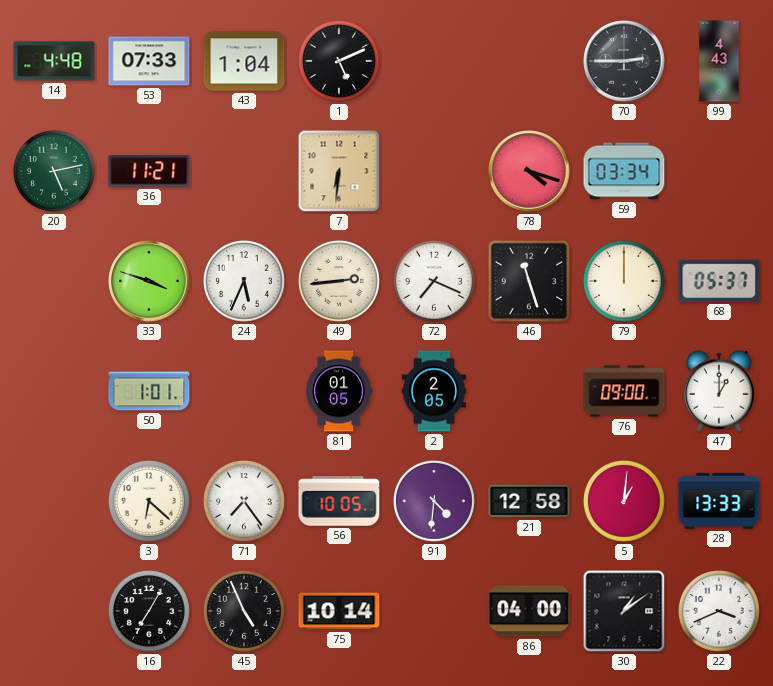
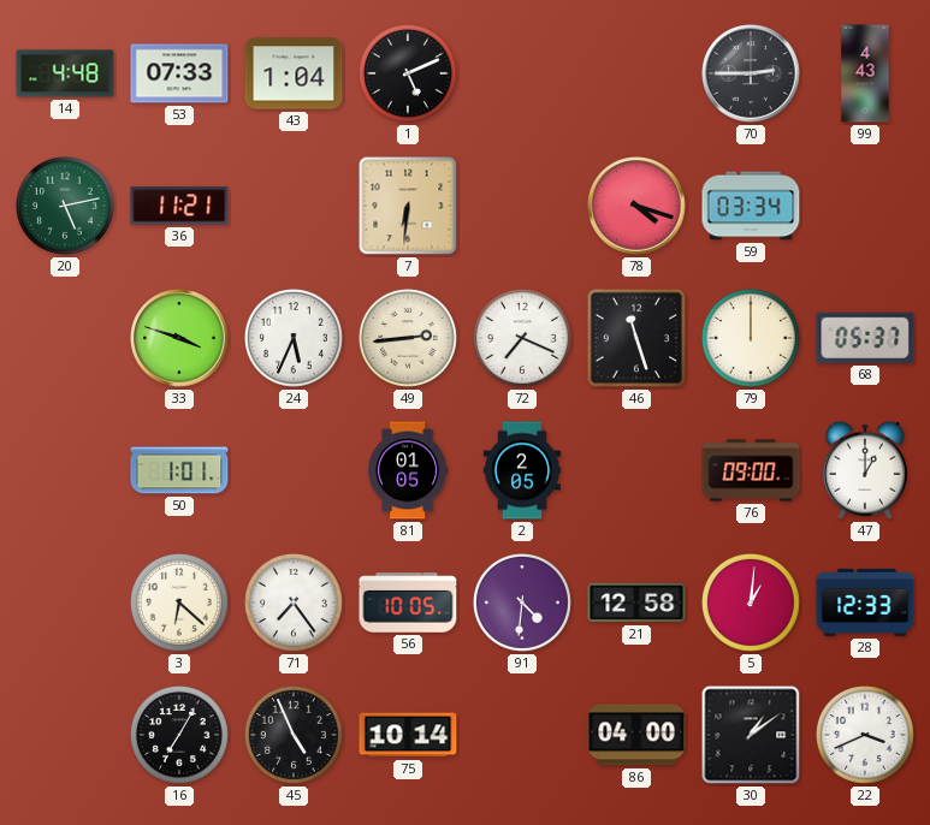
28: 13:33 -> 12:33
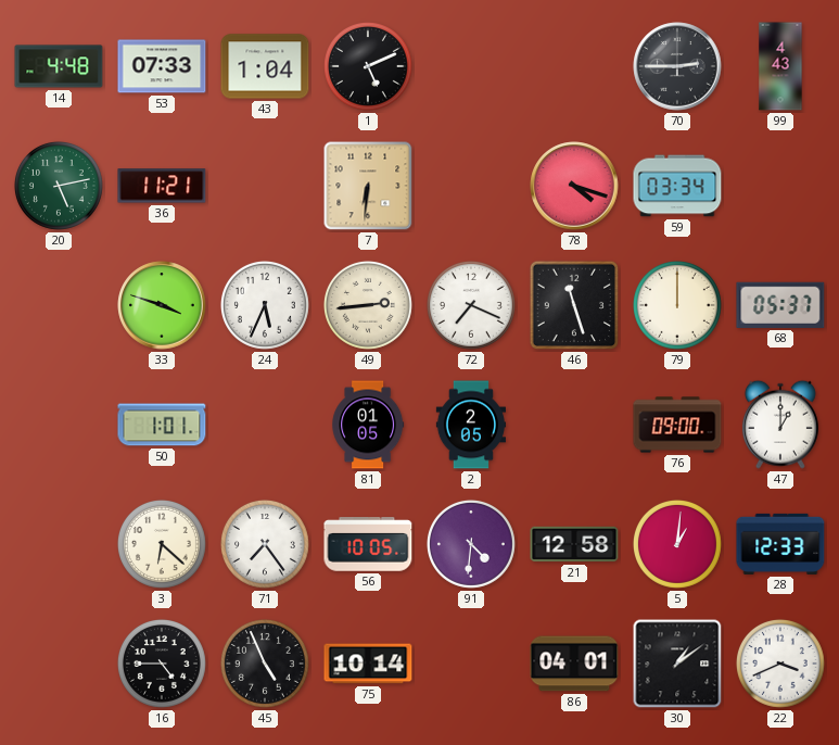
16: 7:05 -> 4:45
86: 04:00 -> 04:01
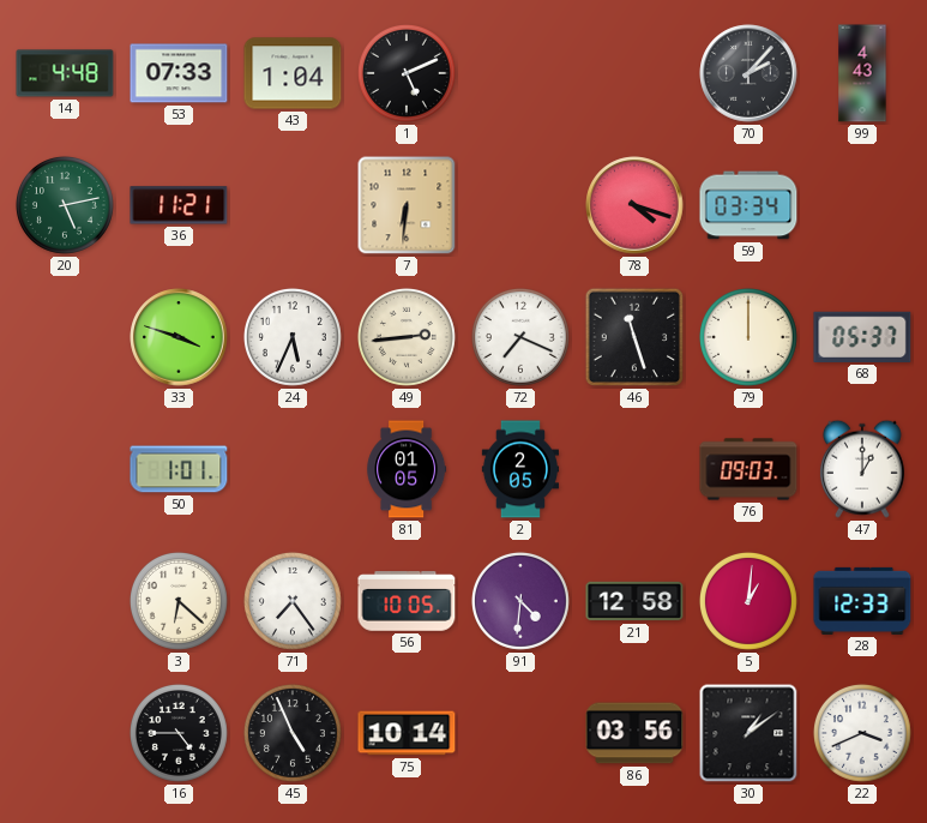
70: 2:45 -> 2:07
76: 09:00 -> 09:03
86: 04:01 -> 03:56
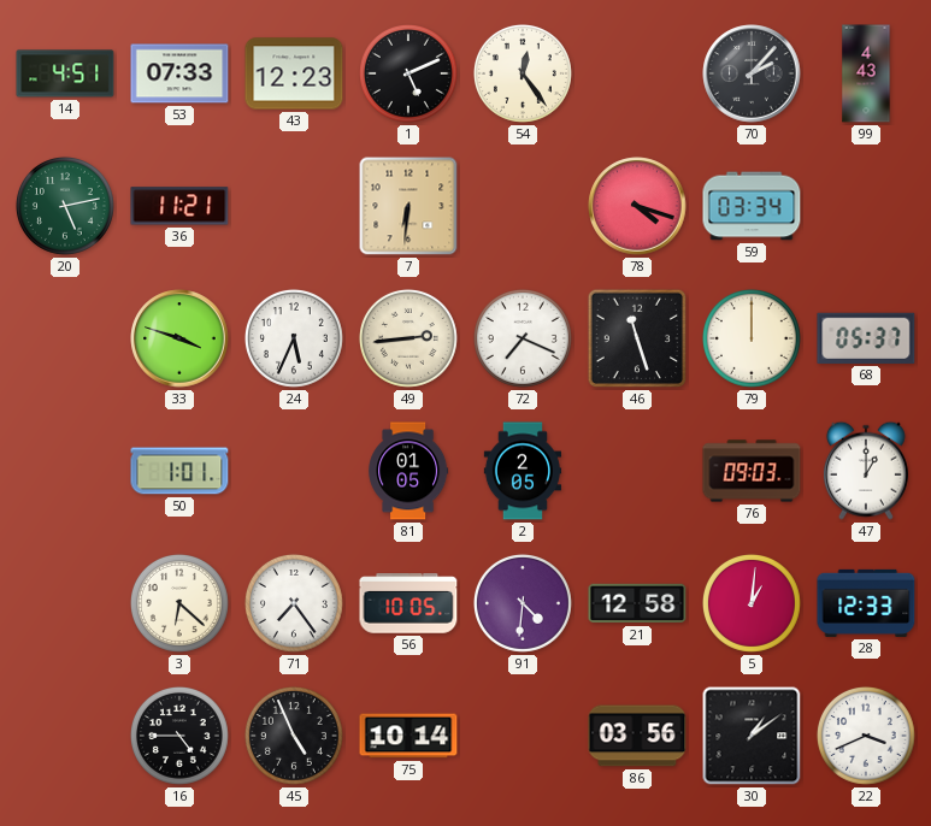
14: 4:48 -> 4:51
43: 1:04 -> 12:23
54: none -> 12:24
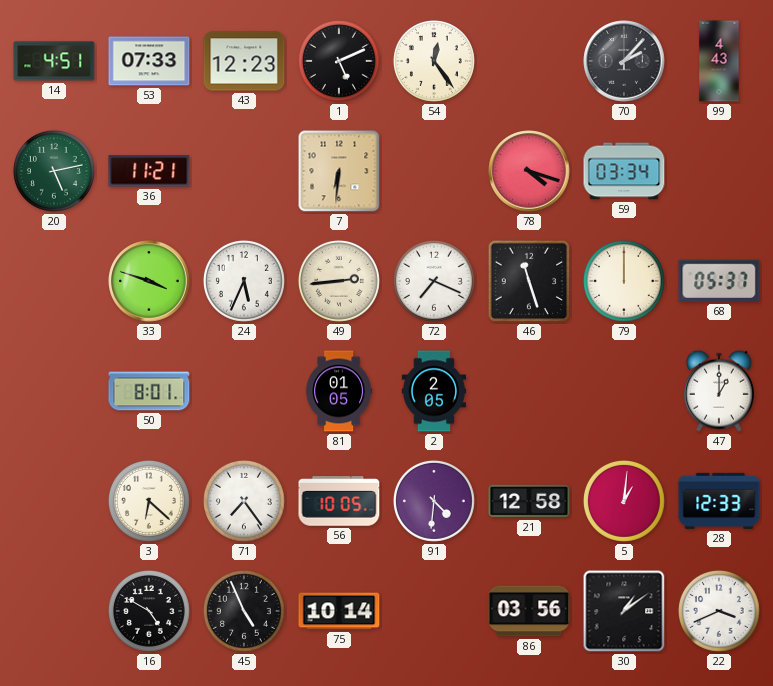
50: 1:01 -> 8:01
76: 09:03 -> none
16: 4:45 -> 4:50
